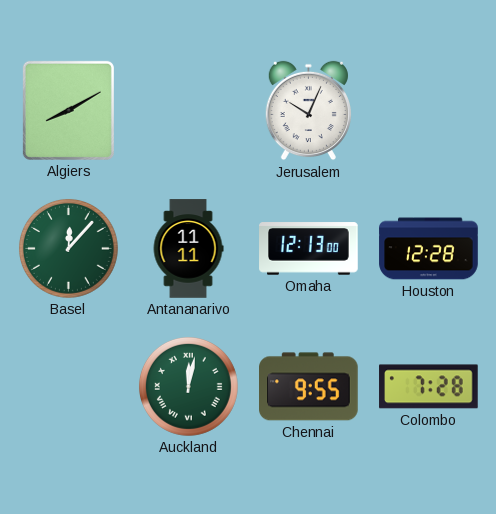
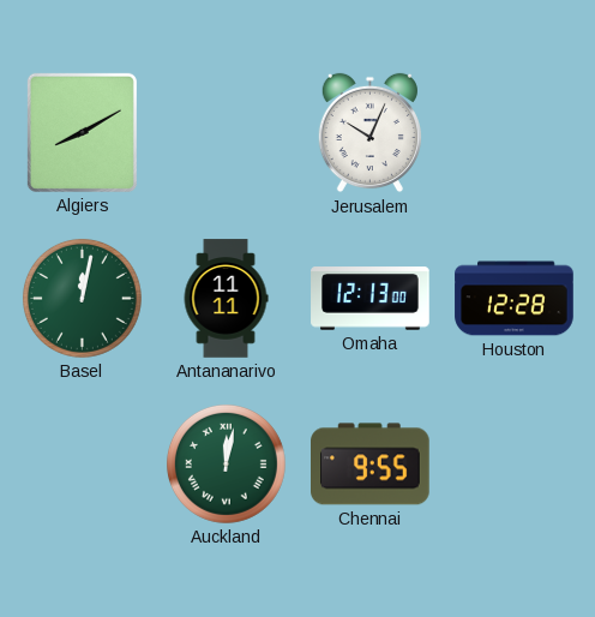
Basel: 12:07 -> 12:02
Colombo: 7:28 -> none
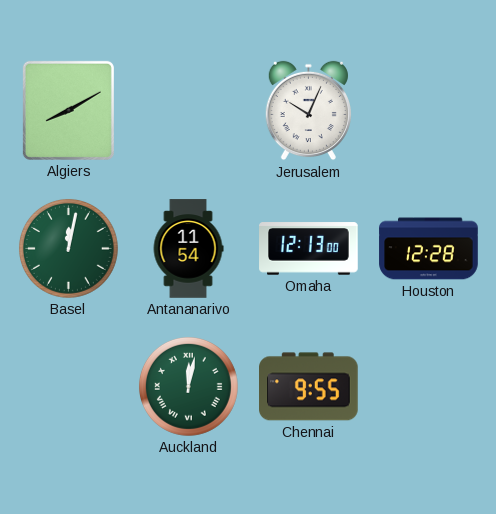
Antananarivo: 11:11 -> 11:54
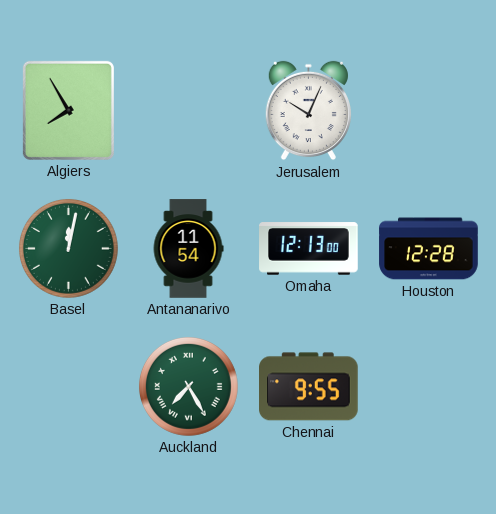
Algiers: 8:10 -> 7:55
Auckland: 12:02 -> 7:25
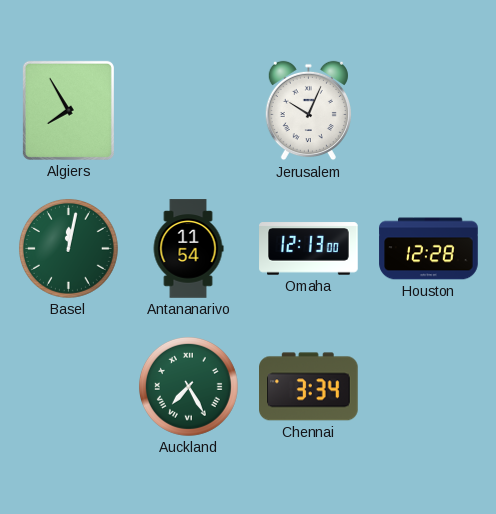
Chennai: 9:55 -> 3:34
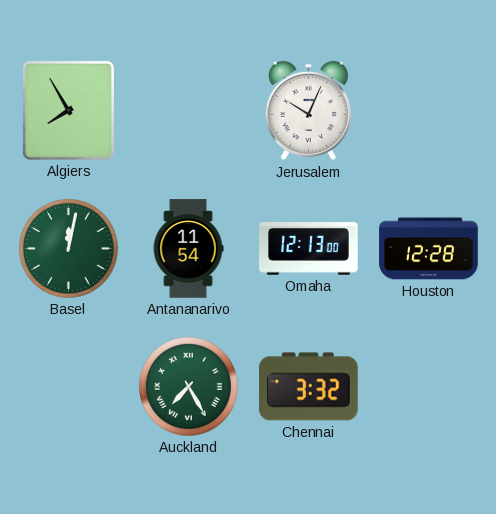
Chennai: 3:34 -> 3:32
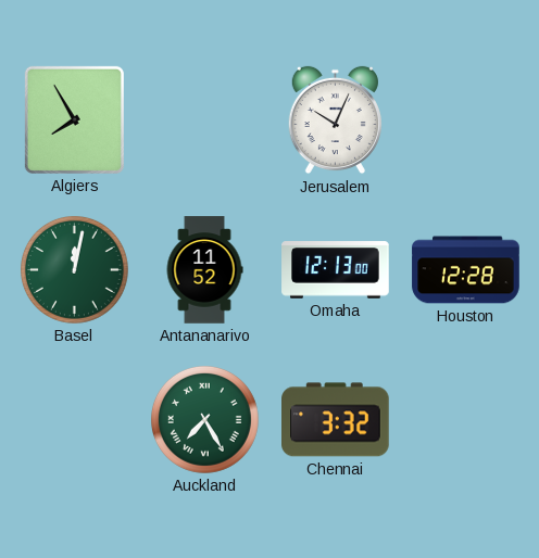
Antananarivo: 11:54 -> 11:52
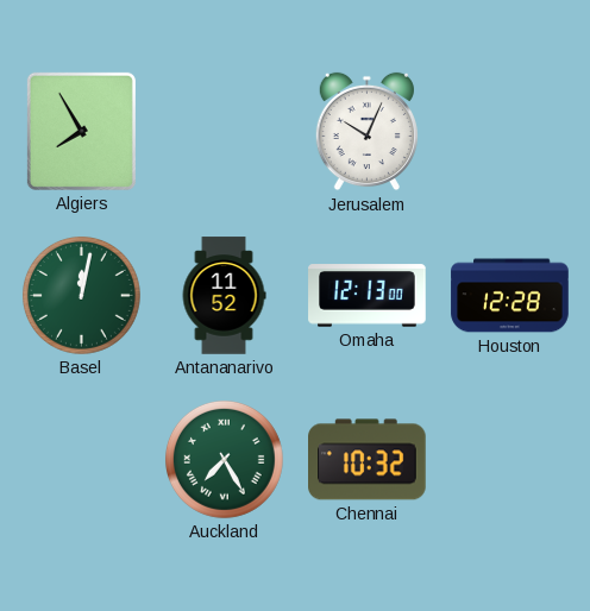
Chennai: 3:32 -> 10:32
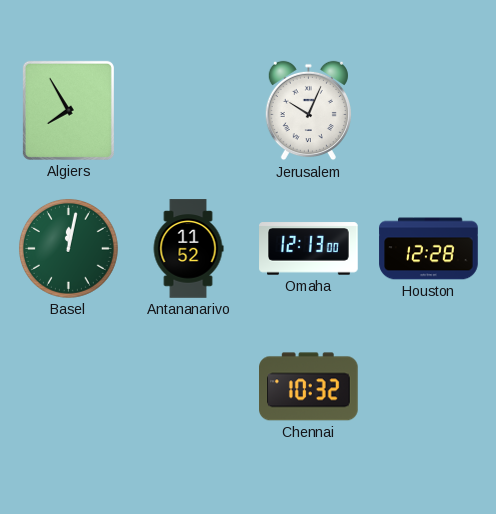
Auckland: 7:25 -> none
